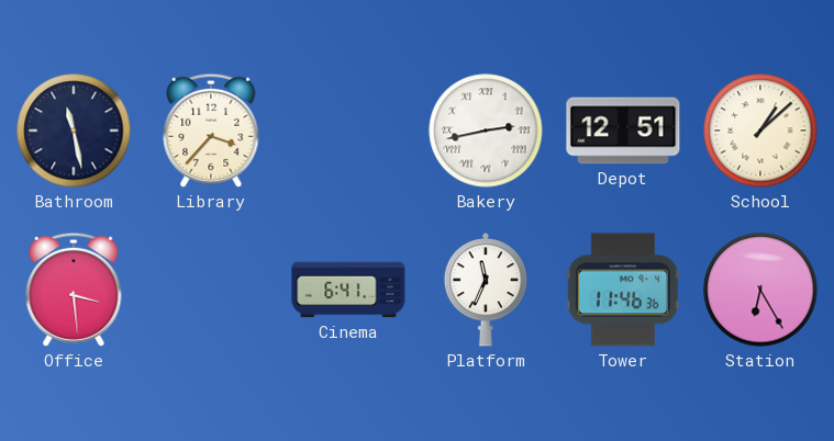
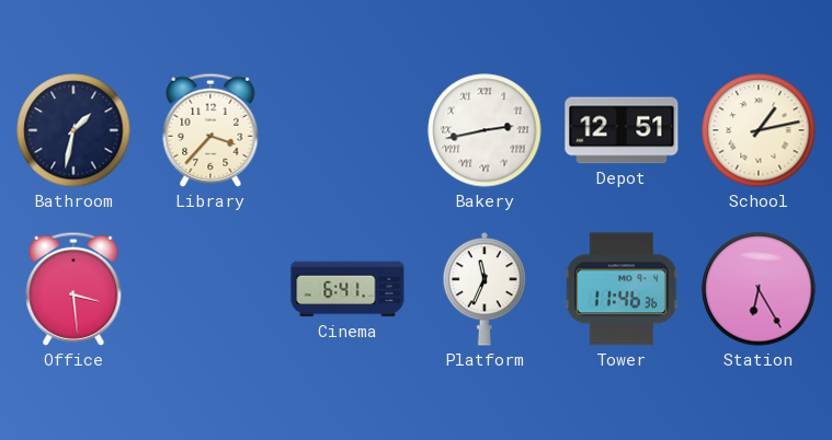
Bathroom: 11:28 -> 1:32
School: 1:08 -> 1:13
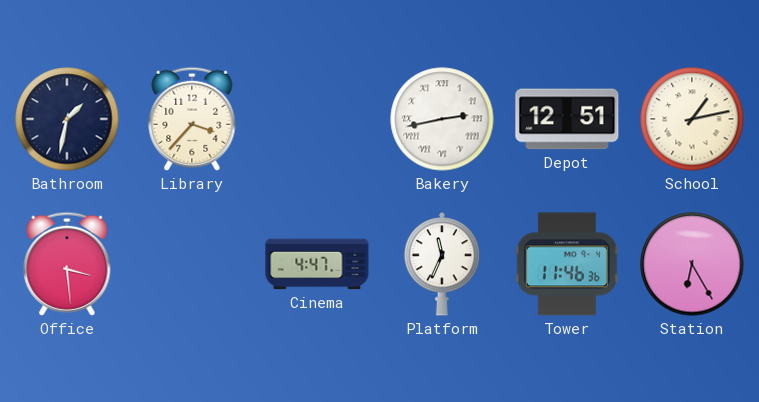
Cinema: 6:41 -> 4:47
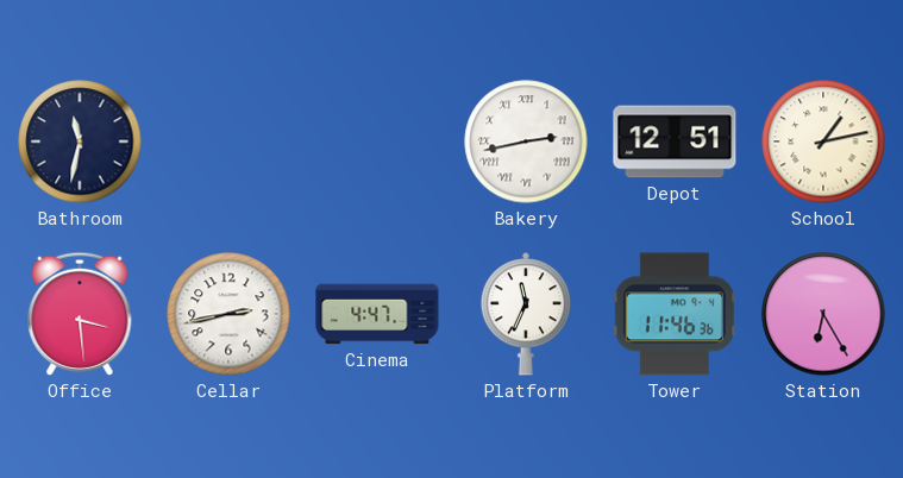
Bathroom: 1:32 -> 11:32
Library: 3:37 -> none
Cellar: none -> 2:43
